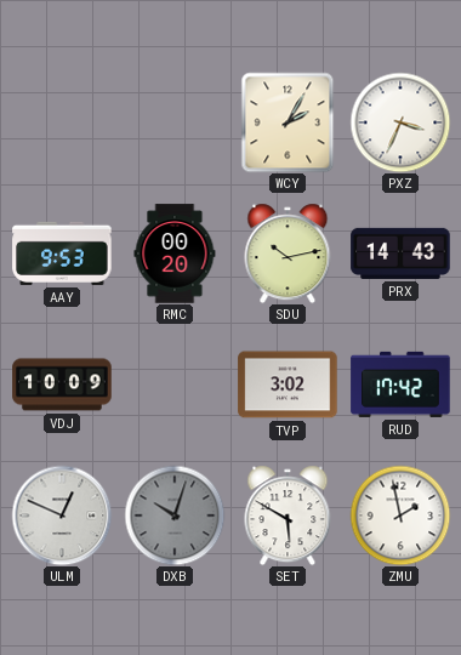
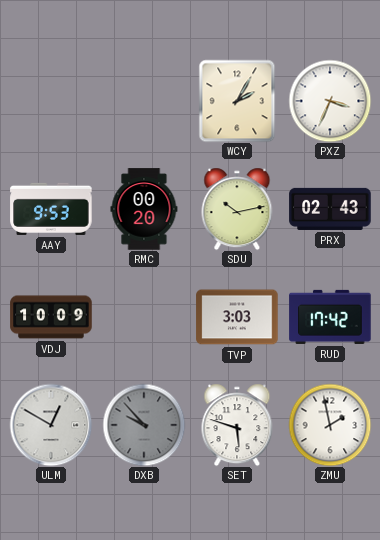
PRX: 14:43 -> 02:43
TVP: 3:02 -> 3:03
ULM: 12:49 -> 12:50
DXB: 10:03 -> 9:53
SET: 5:50 -> 5:48
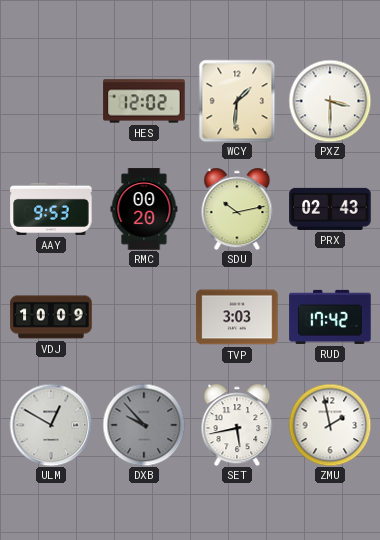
HES: none -> 12:02
WCY: 2:05 -> 1:31
PXZ: 3:34 -> 3:30
SET: 5:48 -> 5:43
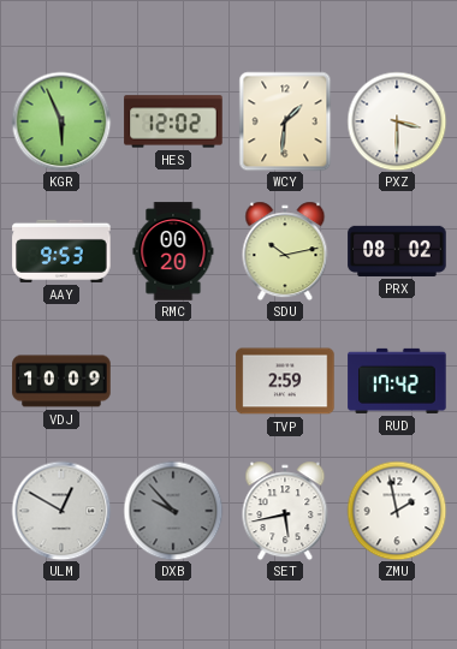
KGR: none -> 5:56
PRX: 02:43 -> 08:02
TVP: 3:03 -> 2:59
